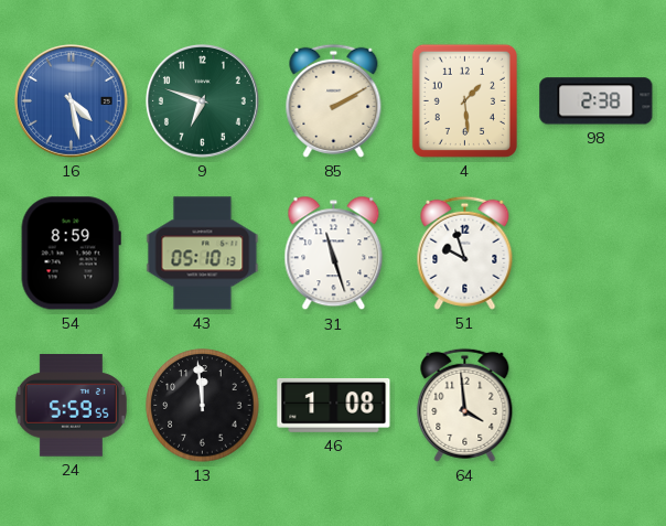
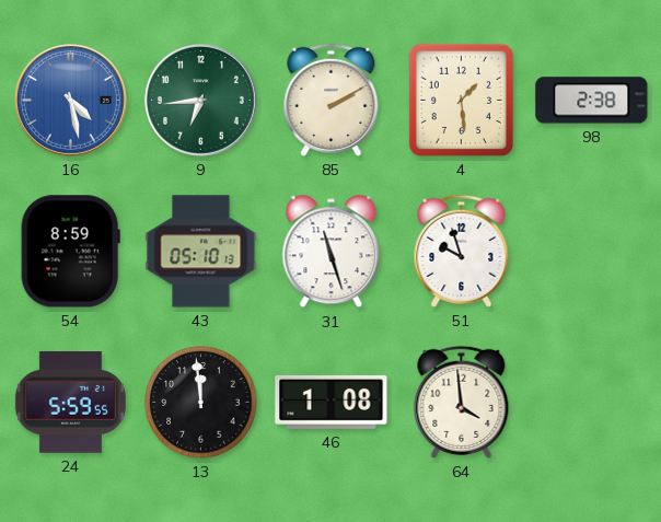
9: 6:48 -> 6:44
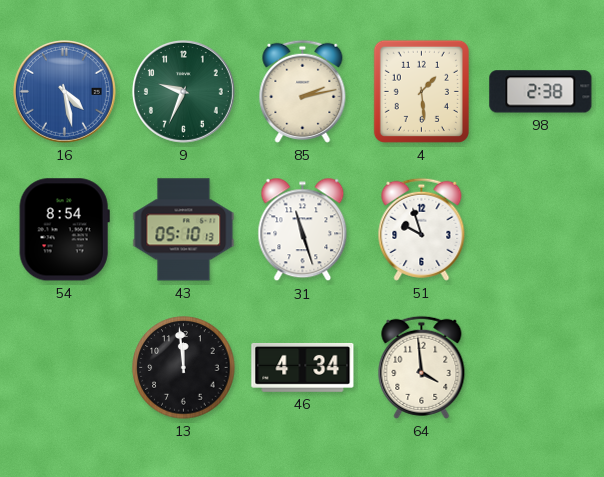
9: 6:44 -> 9:34
85: 2:10 -> 2:13
54: 8:59 -> 8:54
24: 5:59 -> none
46: 1:08 -> 4:34
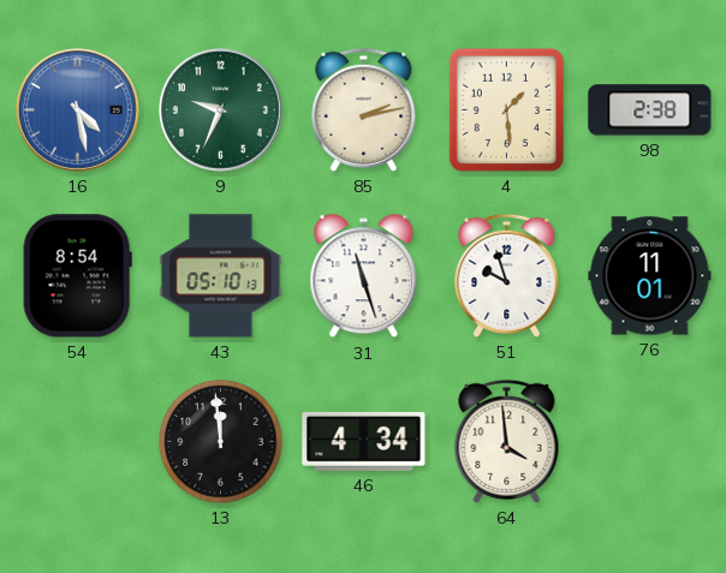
76: none -> 11:01
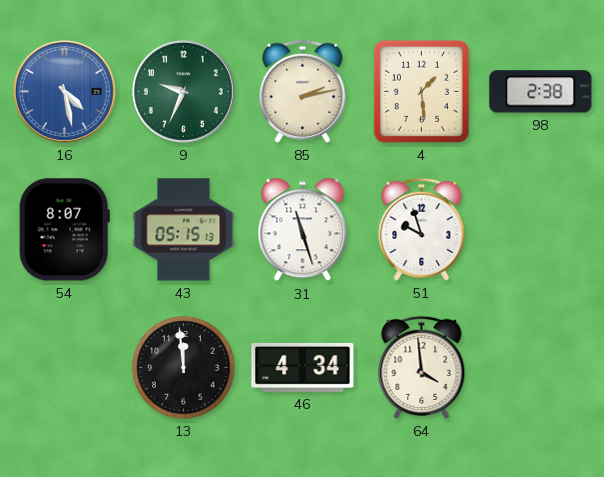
54: 8:54 -> 8:07
43: 05:10 -> 05:15
76: 11:01 -> none
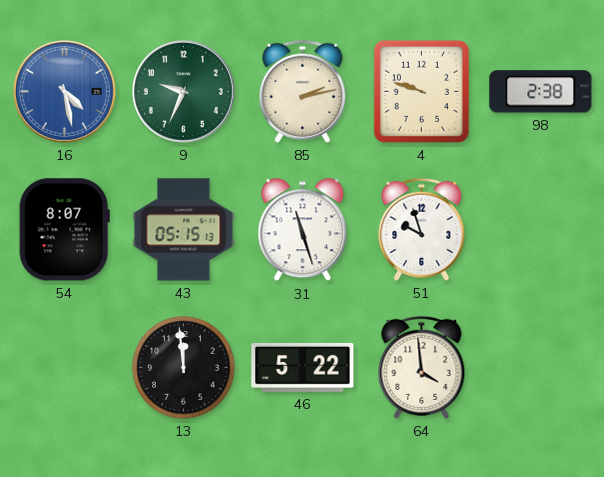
4: 1:29 -> 9:48
46: 4:34 -> 5:22
